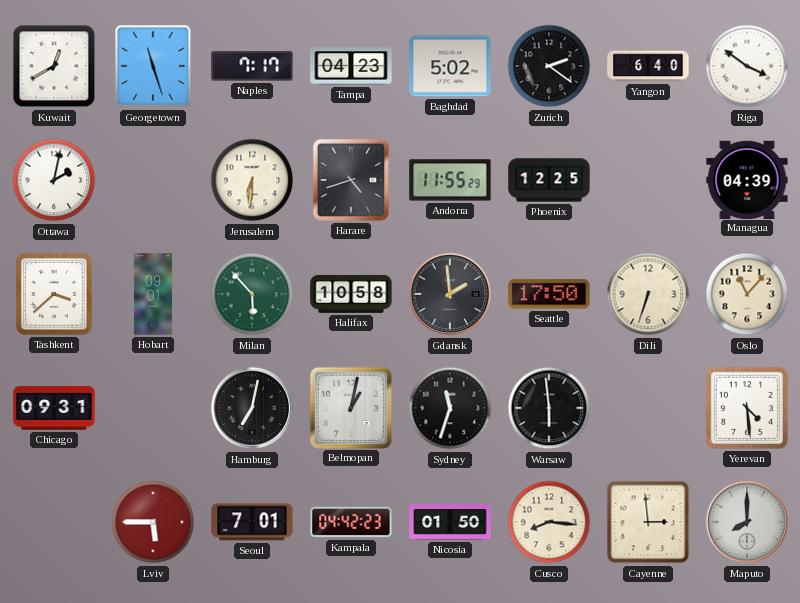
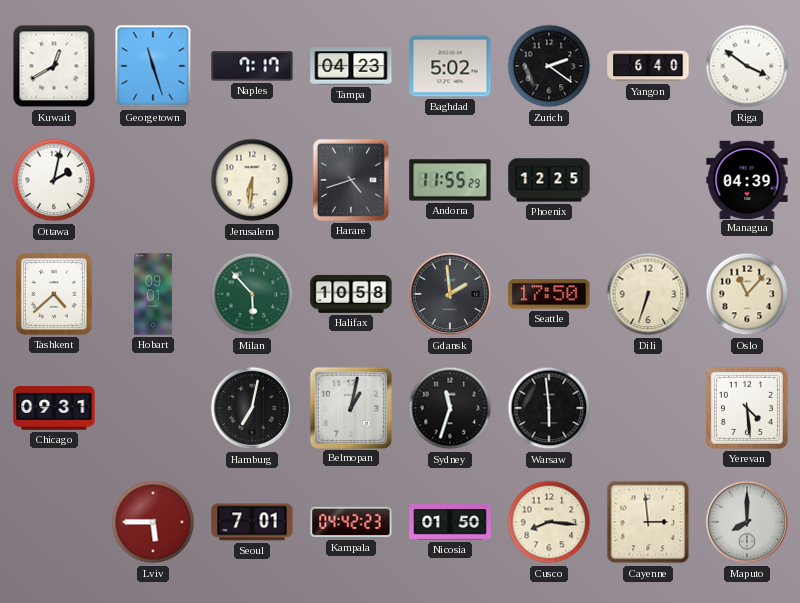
Tashkent: 3:38 -> 4:38
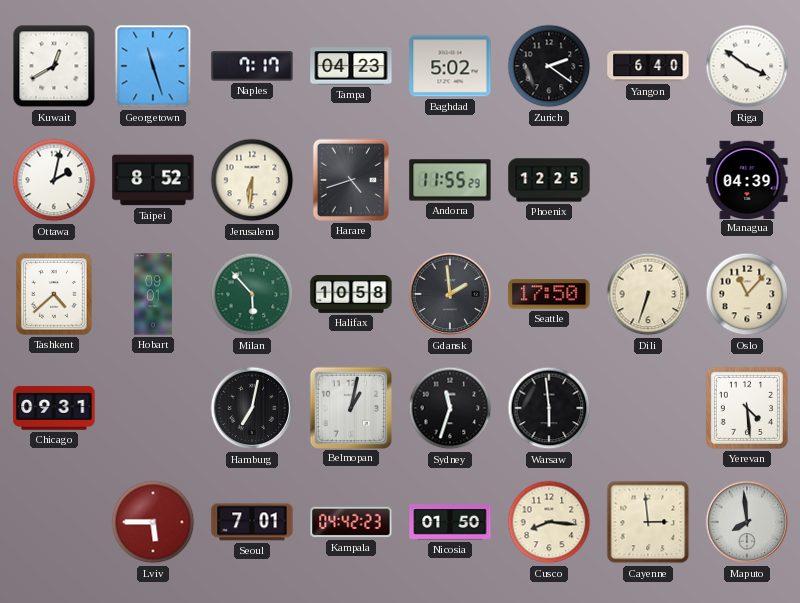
Taipei: none -> 8:52
Maputo: 8:00 -> 7:59
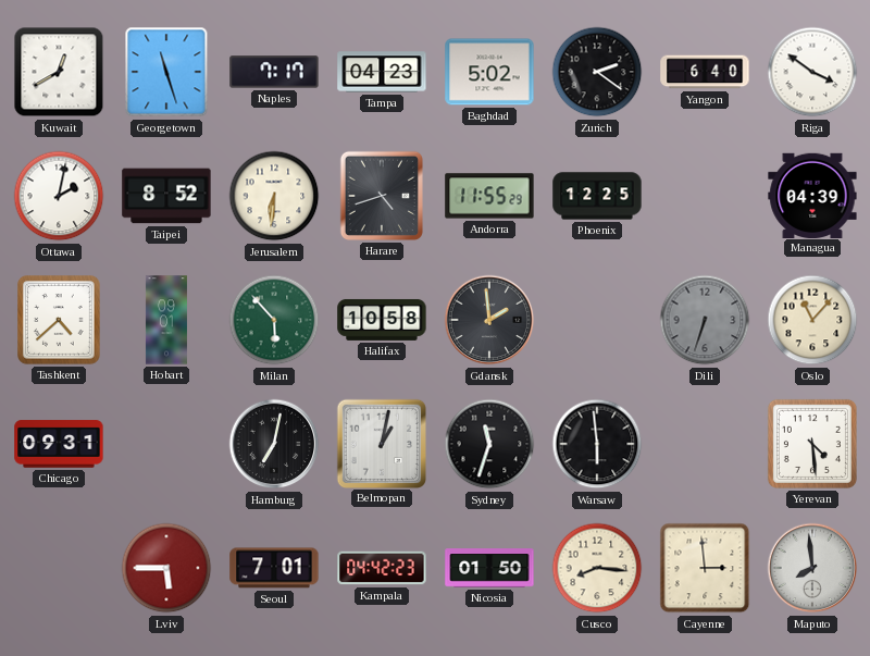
Seattle: 17:50 -> none
Dili dial: cream -> grey
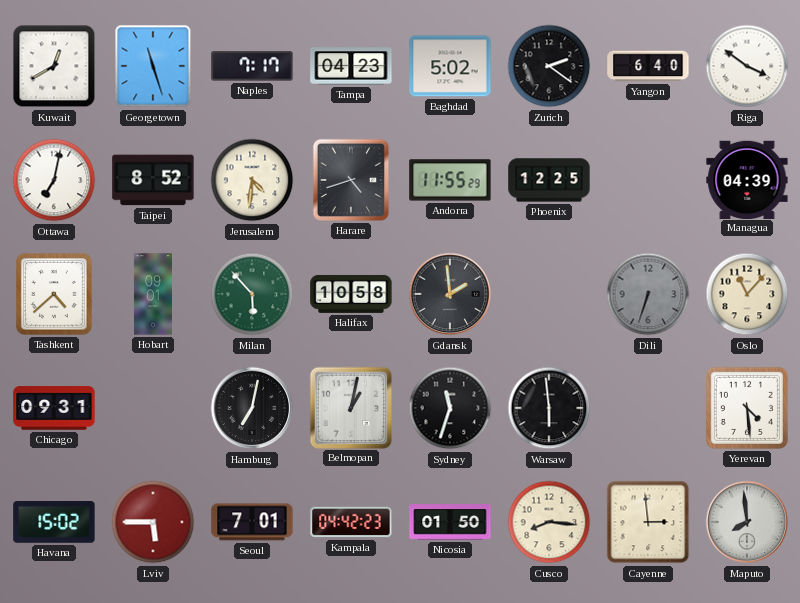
Ottawa: 2:02 -> 7:02
Jerusalem: 6:31 -> 4:31
Havana: none -> 15:02
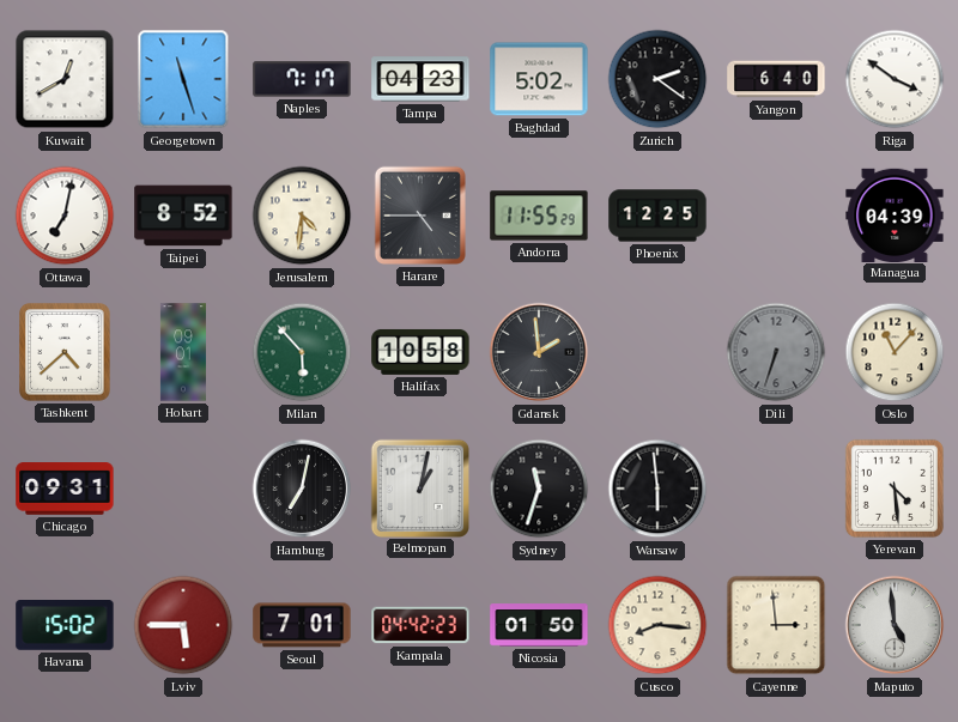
Harare: 4:42 -> 4:45
Maputo: 7:59 -> 4:59
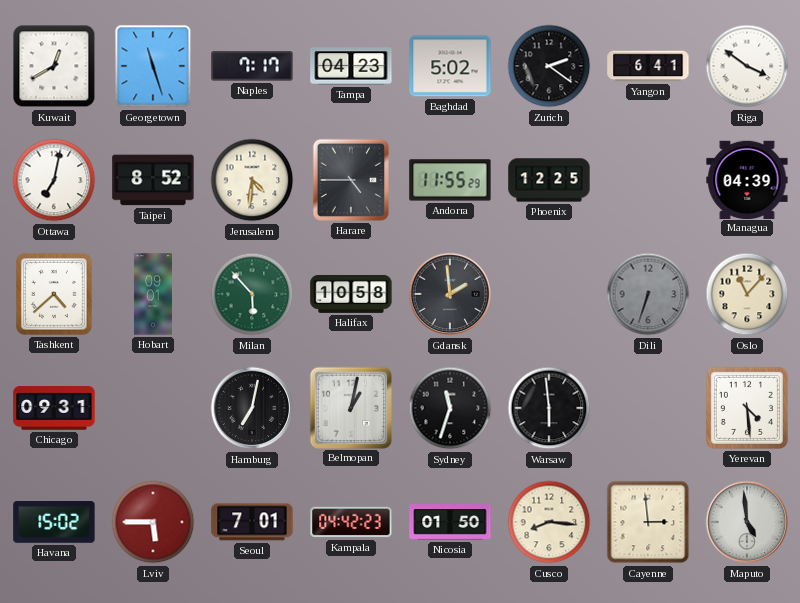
Yangon: 6:40 -> 6:41
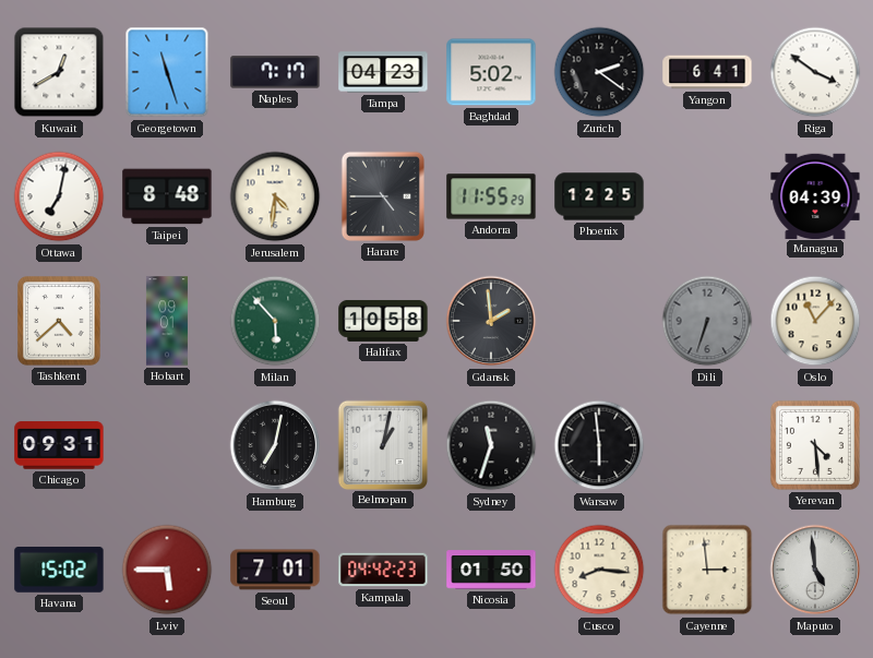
Taipei: 8:52 -> 8:48
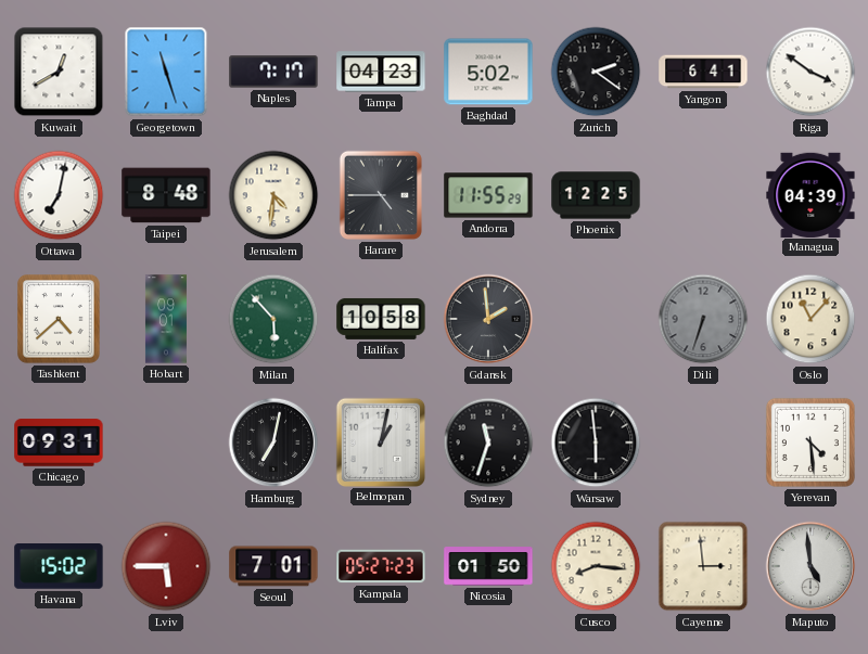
Kampala: 04:42 -> 05:27
